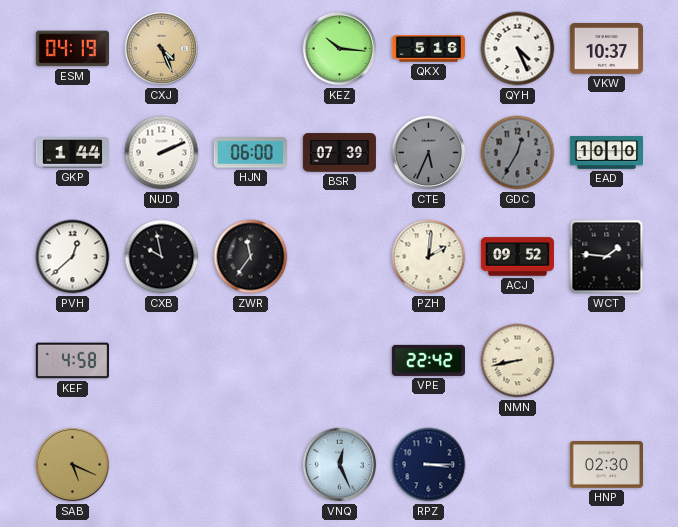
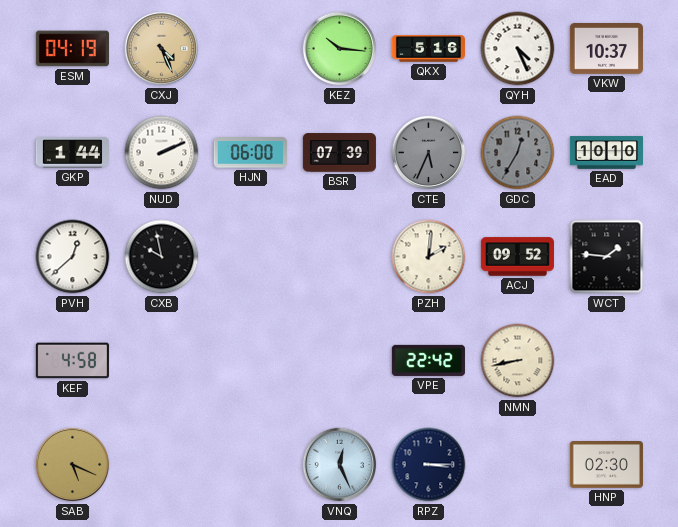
ZWR: 11:36 -> none
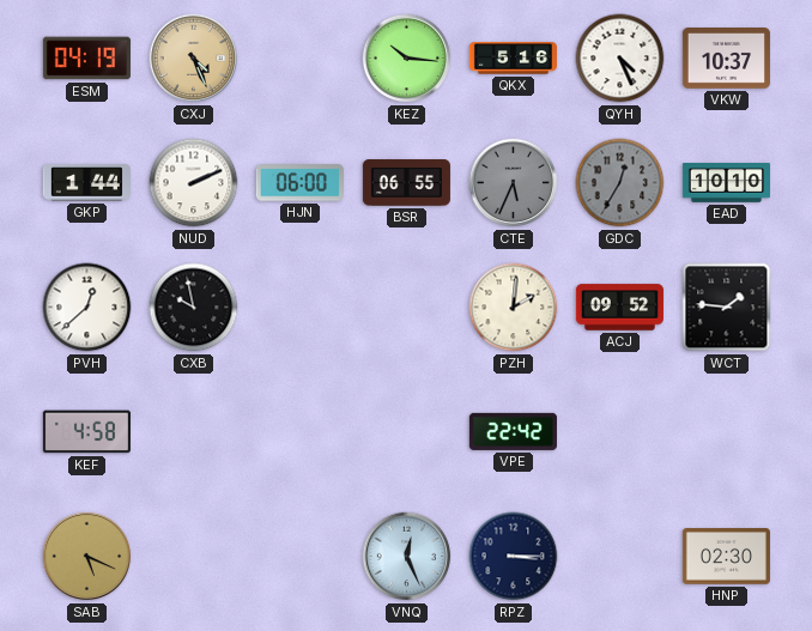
BSR: 07:39 -> 06:55
NMN: 8:43 -> none
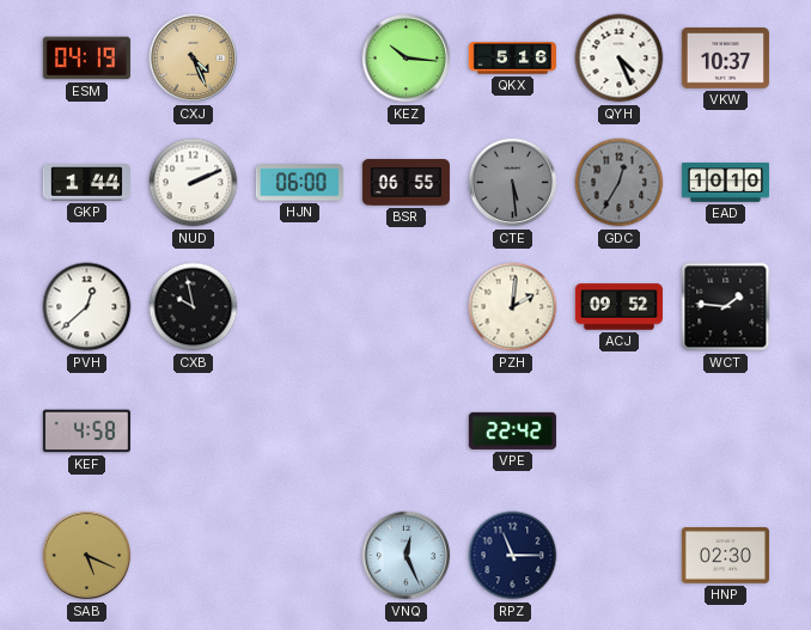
CTE: 5:34 -> 5:29
RPZ: 3:15 -> 11:15
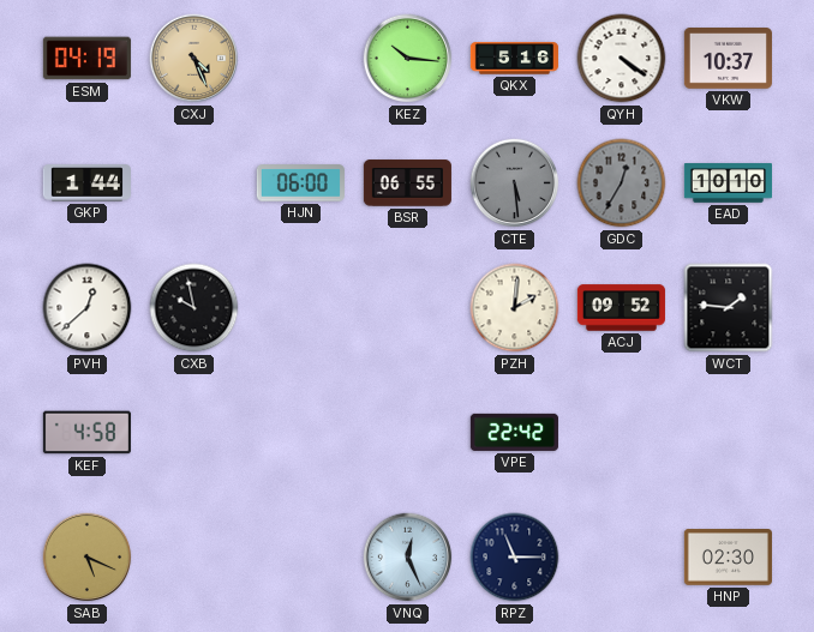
QYH: 4:26 -> 4:21
NUD: 2:11 -> none
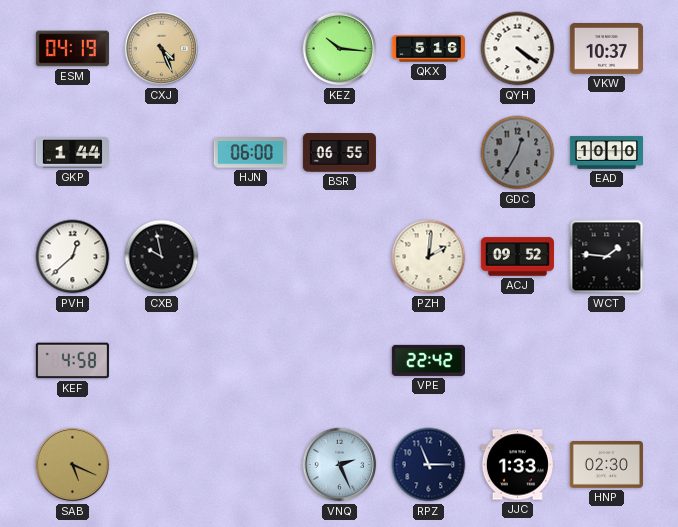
CTE: 5:29 -> none
VNQ: 12:26 -> 2:26
JJC: none -> 1:33
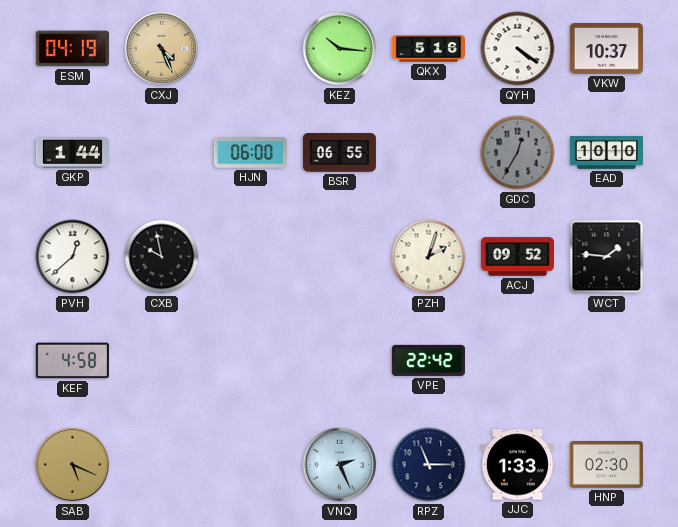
PZH: 2:01 -> 2:03
